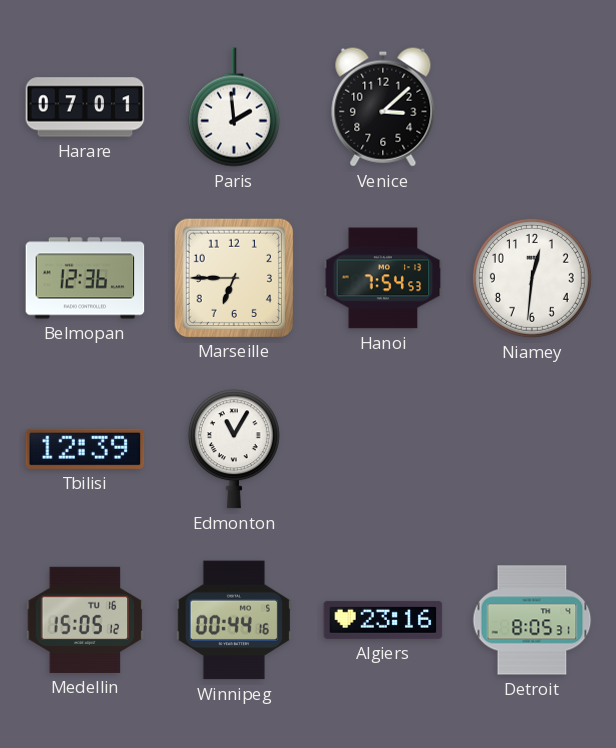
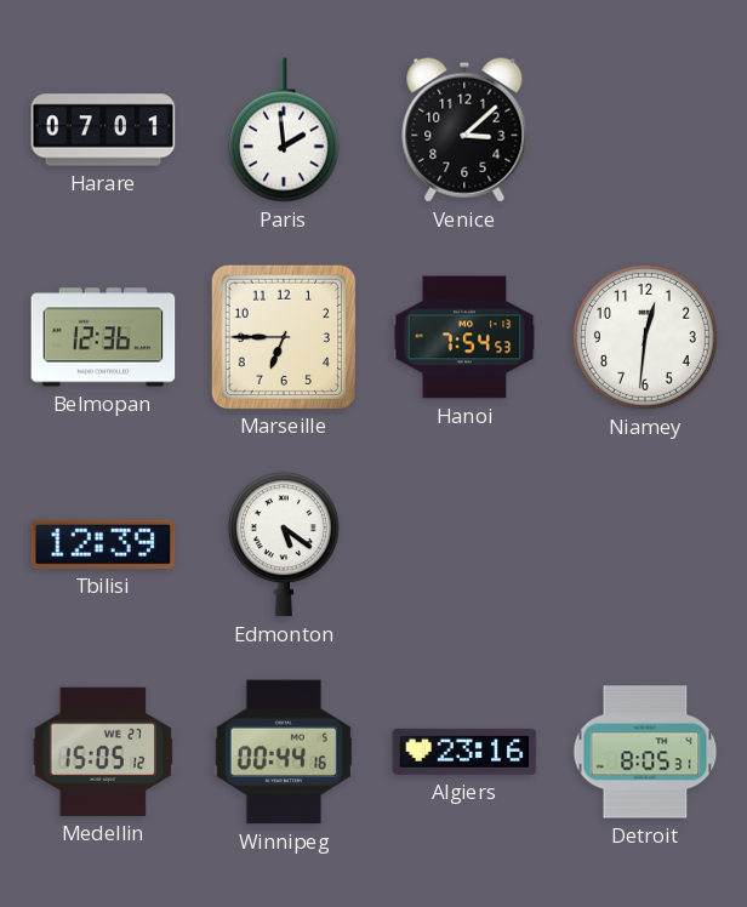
Edmonton: 11:05 -> 5:21
Medellin date: TU 16 -> WE 27
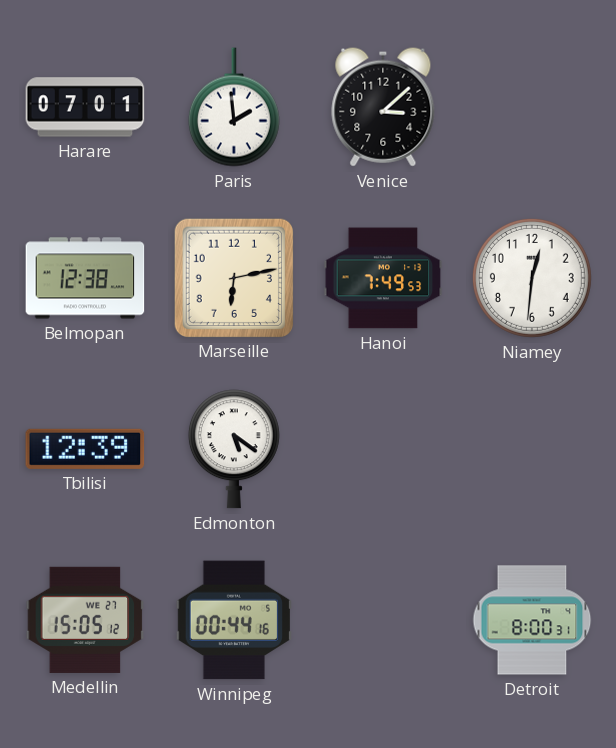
Belmopan: 12:36 -> 12:38
Marseille: 6:45 -> 6:13
Hanoi: 7:54 -> 7:49
Algiers: 23:16 -> none
Detroit: 8:05 -> 8:00
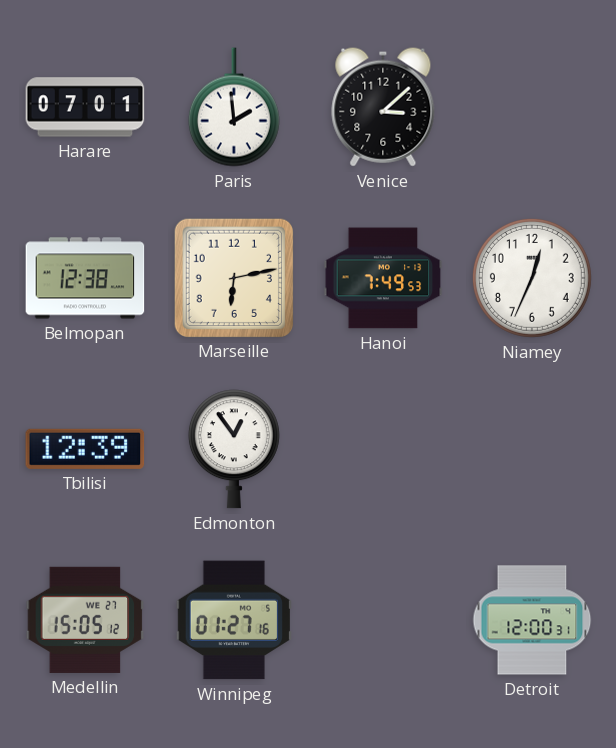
Niamey: 12:31 -> 12:34
Edmonton: 5:21 -> 12:54
Winnipeg: 00:44 -> 01:27
Detroit: 8:00 -> 12:00
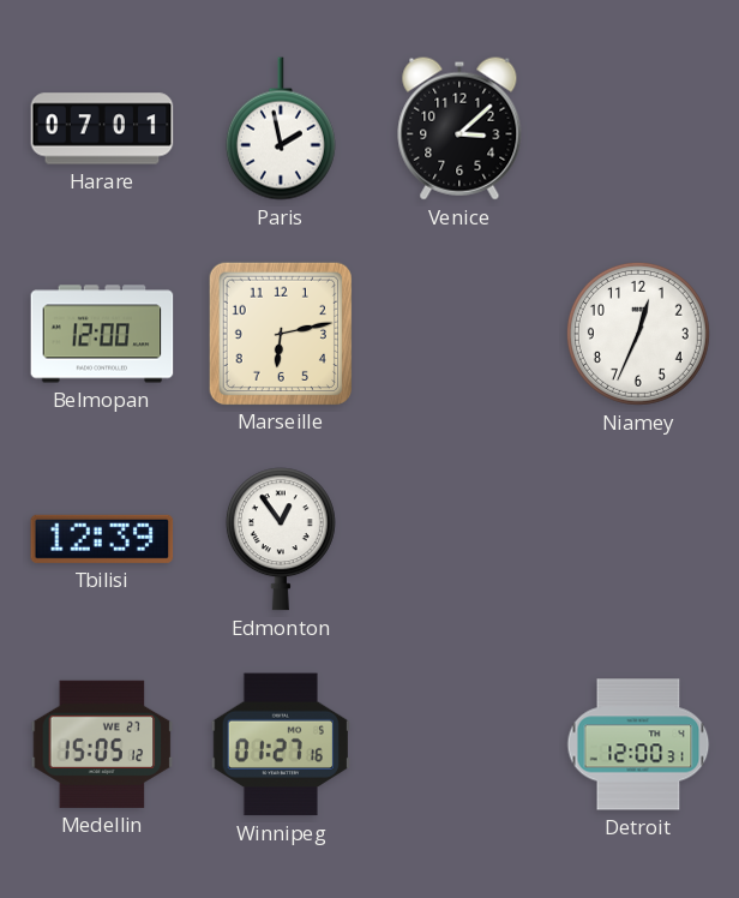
Paris: 1:59 -> 1:58
Belmopan: 12:38 -> 12:00
Hanoi: 7:49 -> none
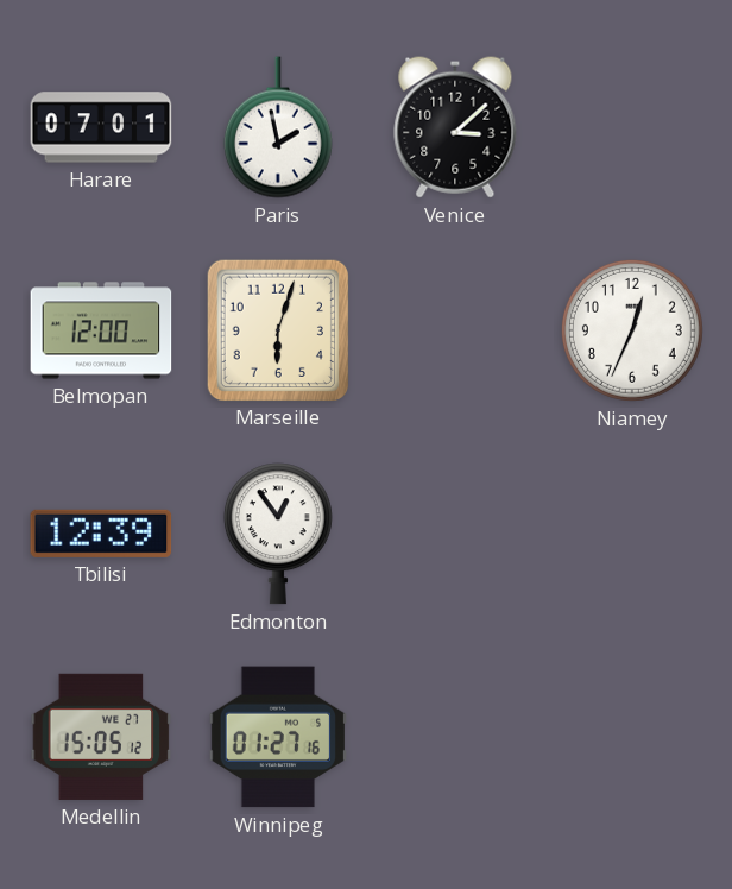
Marseille: 6:13 -> 6:03
Detroit: 12:00 -> none
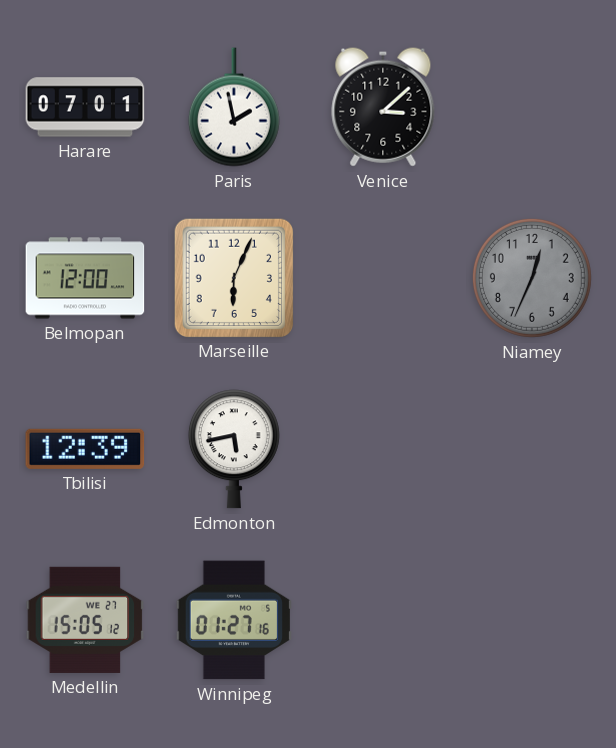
Marseille: 6:03 -> 6:04
Niamey dial: white -> grey
Edmonton: 12:54 -> 5:43
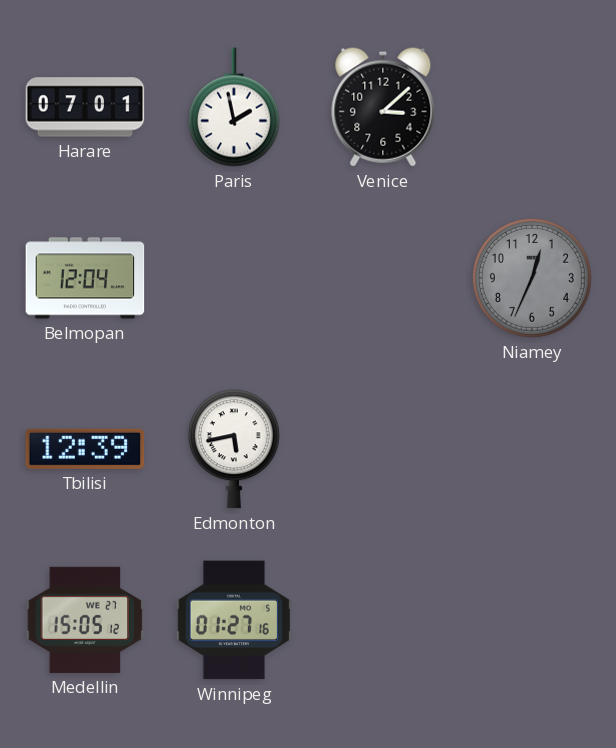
Belmopan: 12:00 -> 12:04
Marseille: 6:04 -> none
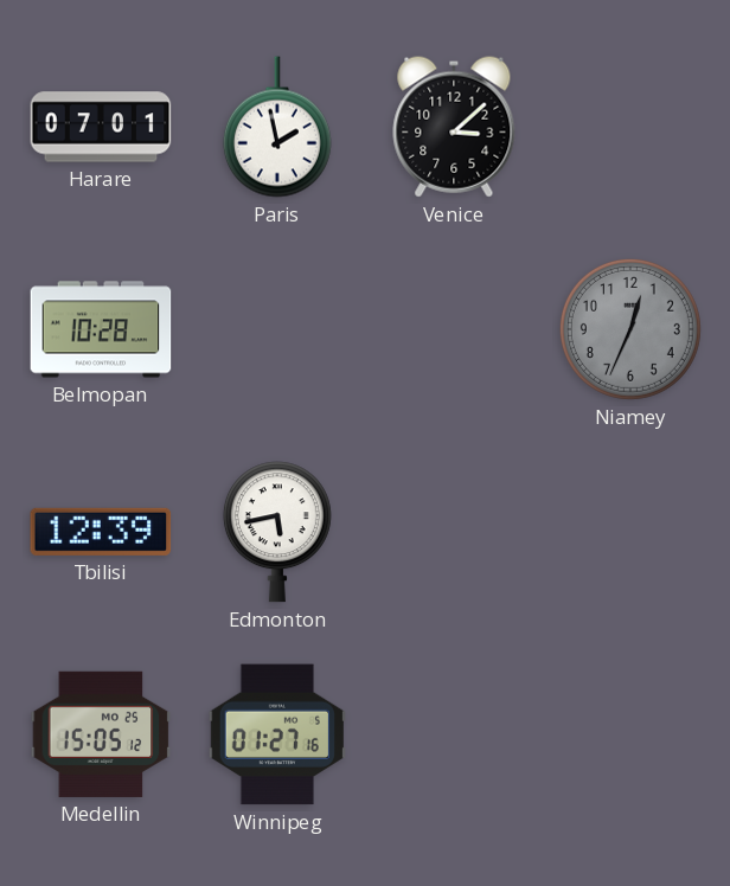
Belmopan: 12:04 -> 10:28
Medellin date: WE 27 -> MO 25
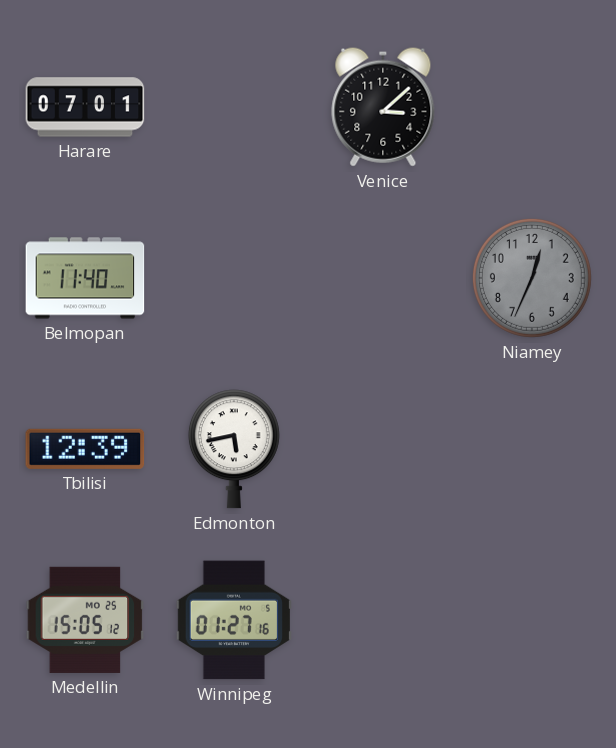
Paris: 1:58 -> none
Belmopan: 10:28 -> 11:40
